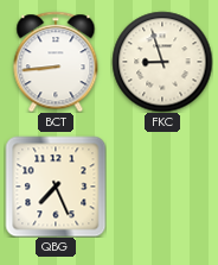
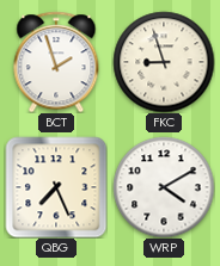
BCT: 8:44 -> 1:57
WRP: none -> 4:10
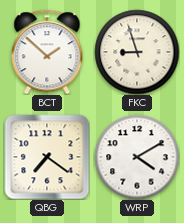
BCT: 1:57 -> 1:52
QBG: 7:26 -> 7:21
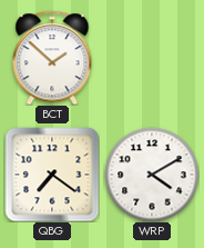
FKC: 8:57 -> none
